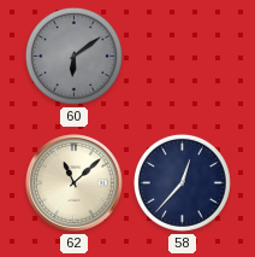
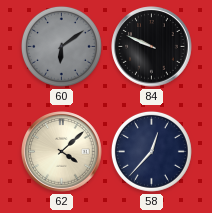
84: none -> 9:49
62: 11:08 -> 4:08
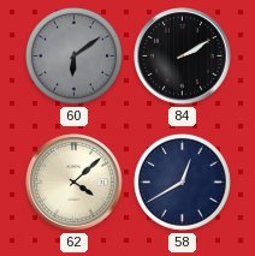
84: 9:49 -> 2:10
58: 12:37 -> 12:40
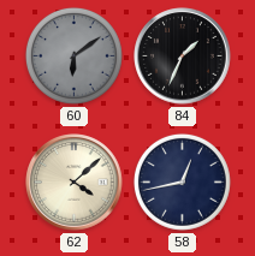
84: 2:10 -> 1:34
58: 12:40 -> 12:43
